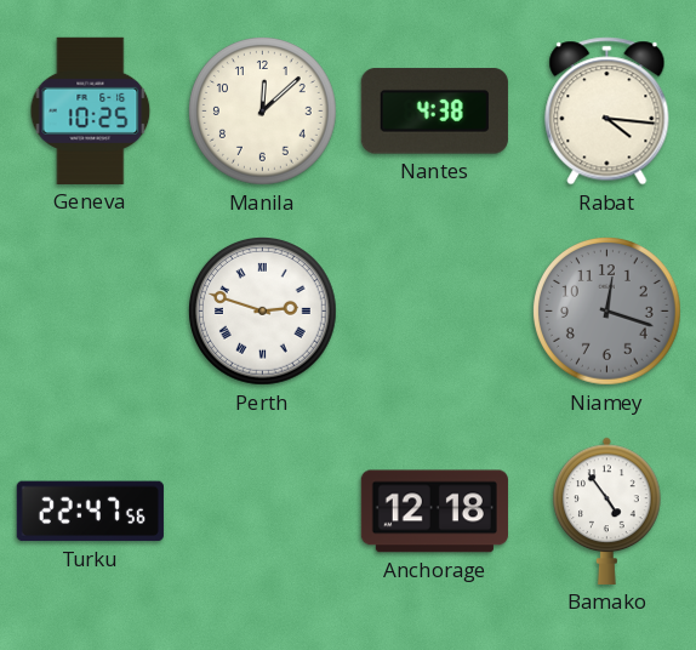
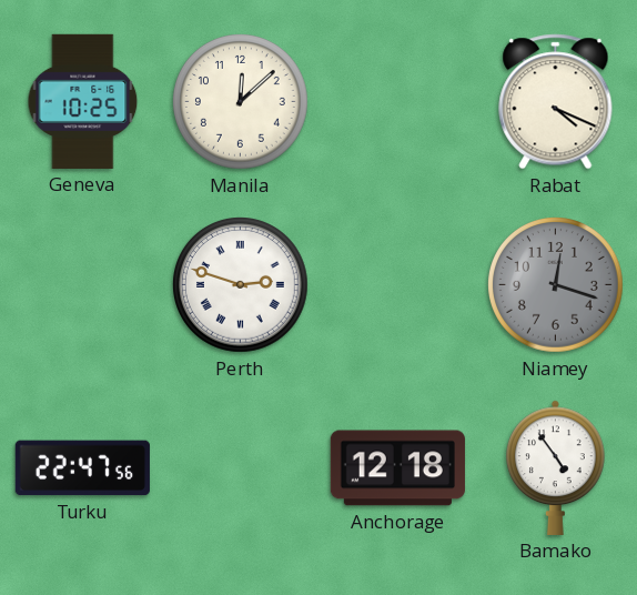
Nantes: 4:38 -> none
Rabat: 4:16 -> 4:19
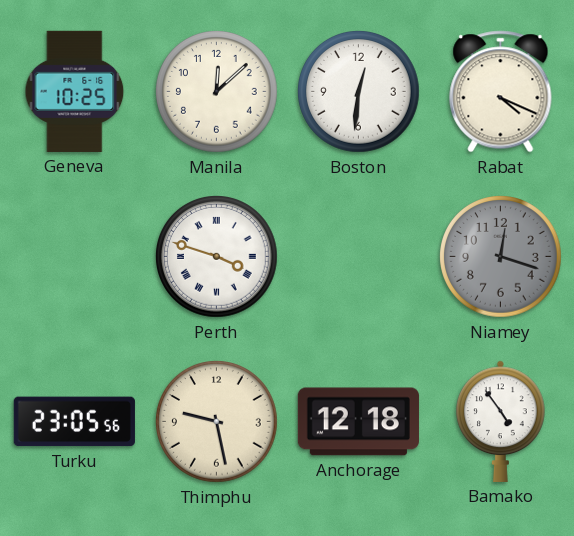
Boston: none -> 12:31
Perth: 2:48 -> 3:48
Turku: 22:47 -> 23:05
Thimphu: none -> 9:28
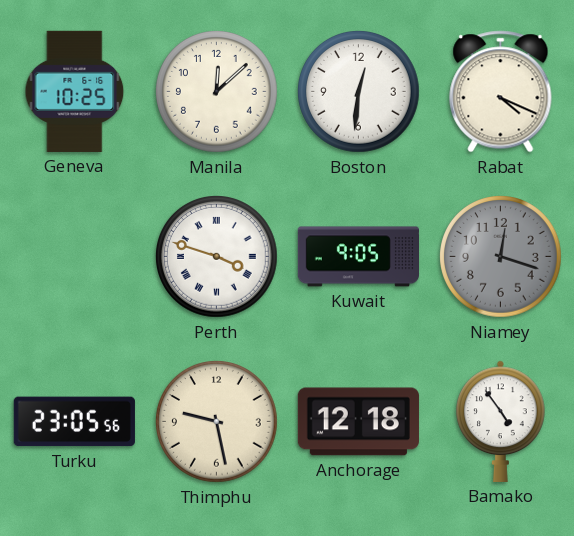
Kuwait: none -> 9:05
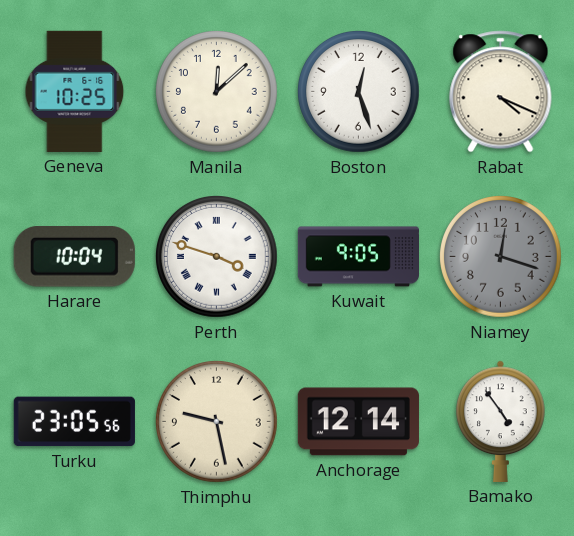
Boston: 12:31 -> 12:27
Harare: none -> 10:04
Anchorage: 12:18 -> 12:14
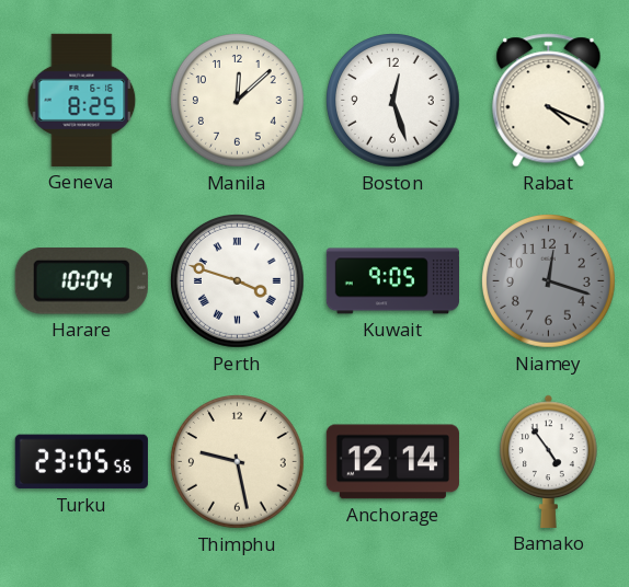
Geneva: 10:25 -> 8:25
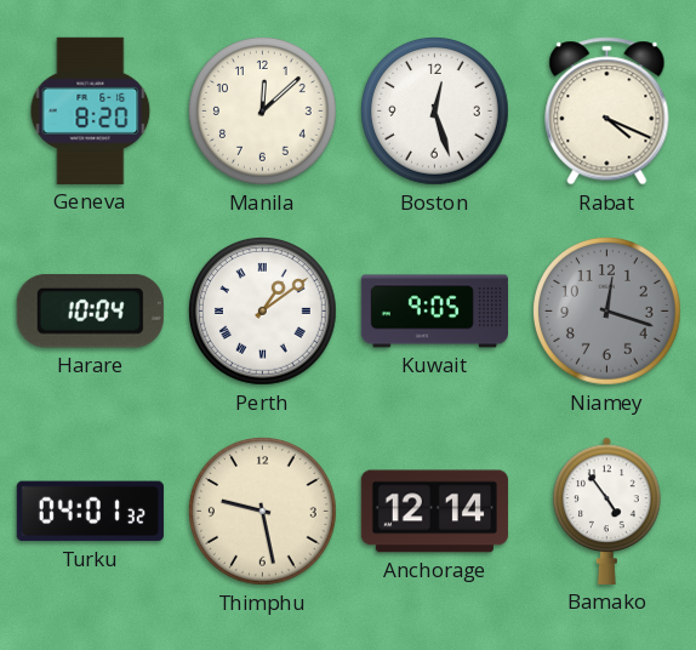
Geneva: 8:25 -> 8:20
Perth: 3:48 -> 1:09
Turku: 23:05 -> 04:01
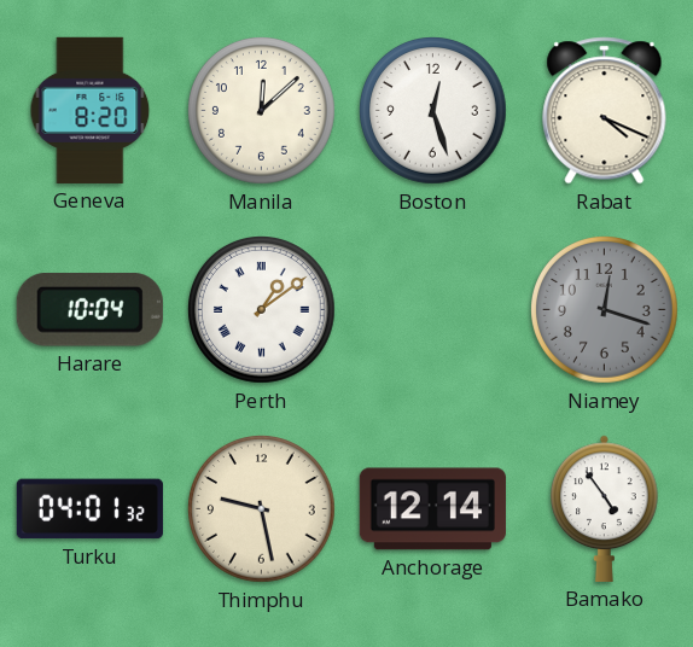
Kuwait: 9:05 -> none
